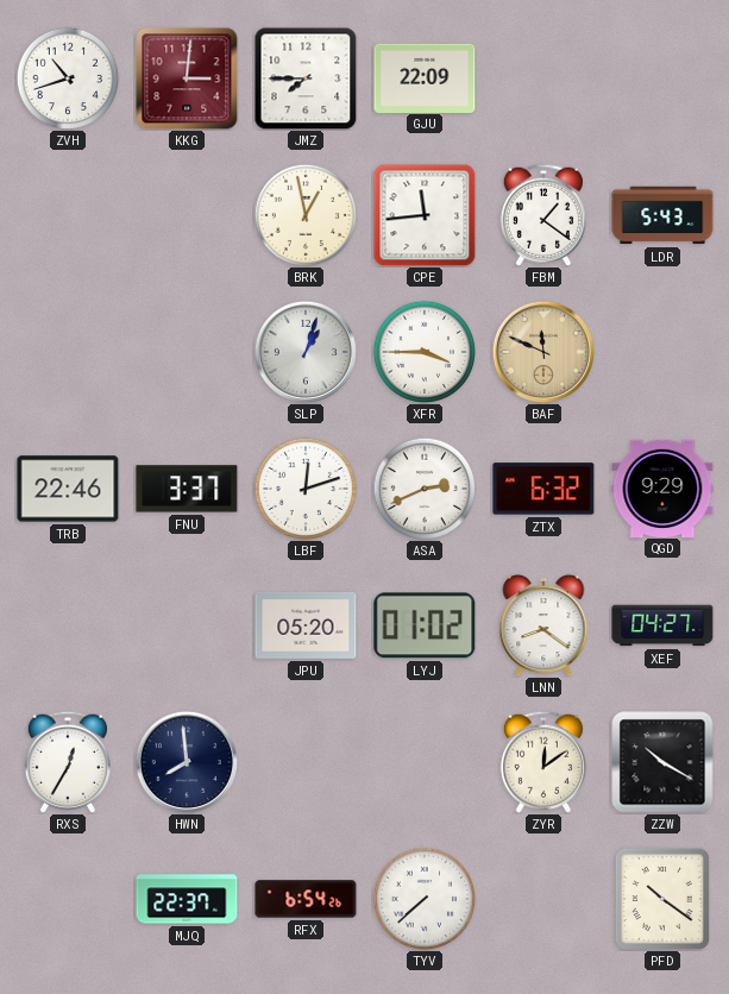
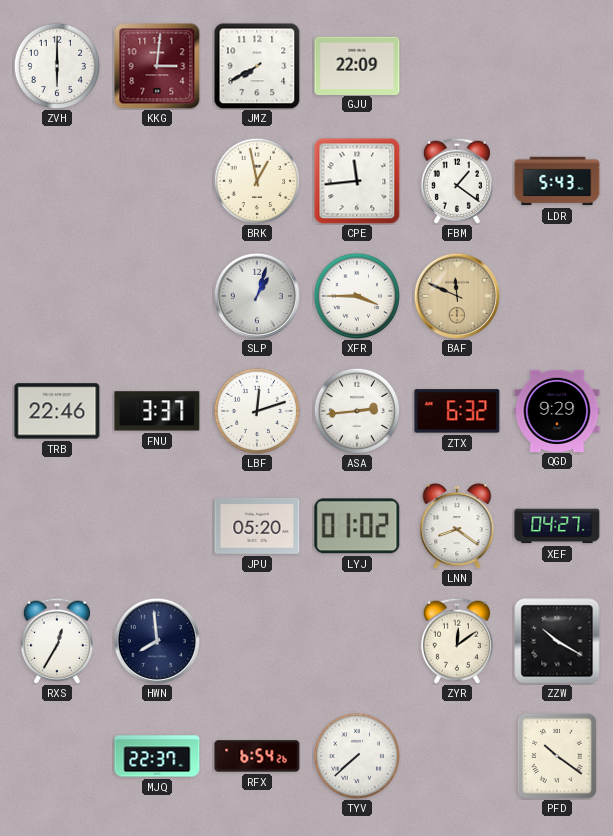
ZVH: 10:42 -> 6:00
JMZ: 7:45 -> 7:40
ASA: 2:41 -> 2:44
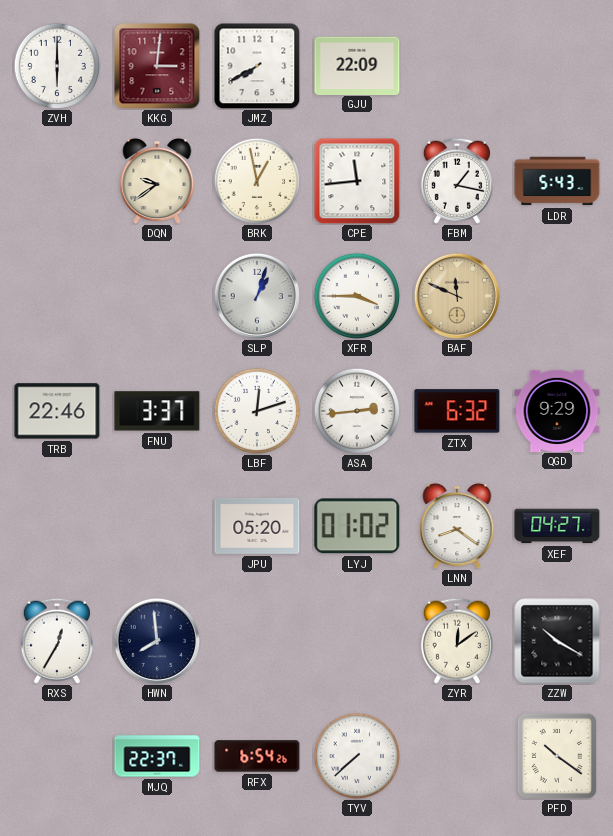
DQN: none -> 9:39
FBM: 1:21 -> 1:17
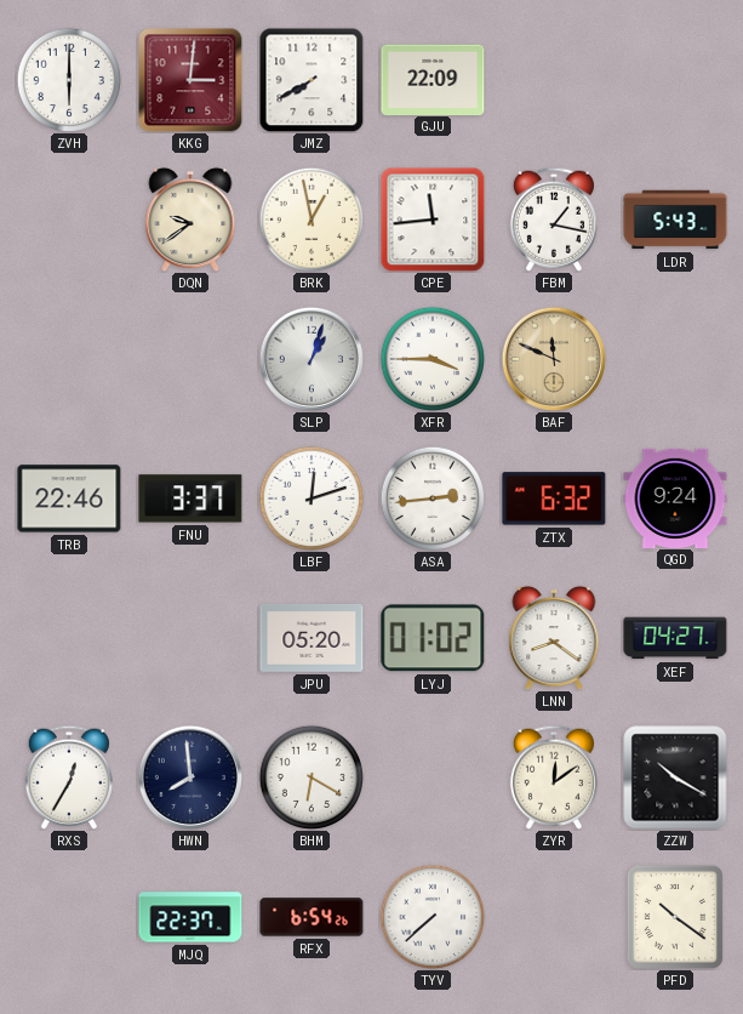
QGD: 9:29 -> 9:24
BHM: none -> 6:20
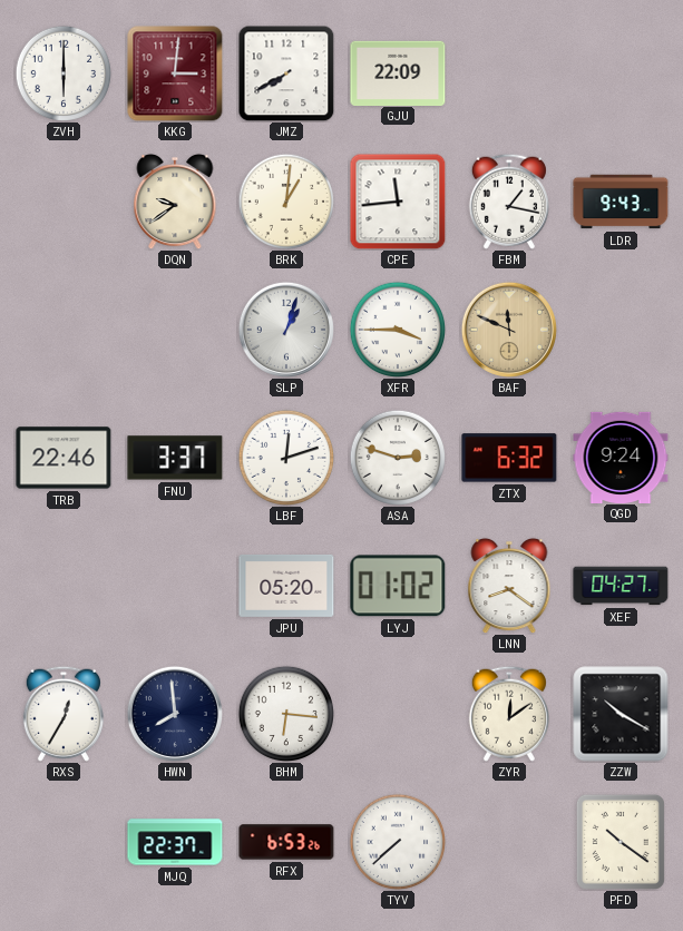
BRK: 12:58 -> 1:01
LDR: 5:43 -> 9:43
ASA: 2:44 -> 2:48
BHM: 6:20 -> 6:16
RFX: 6:54 -> 6:53
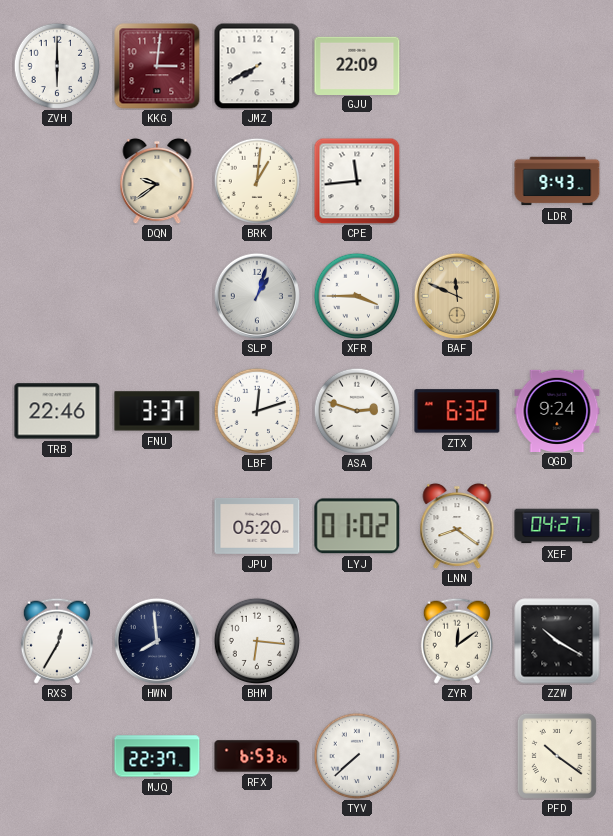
FBM: 1:17 -> none
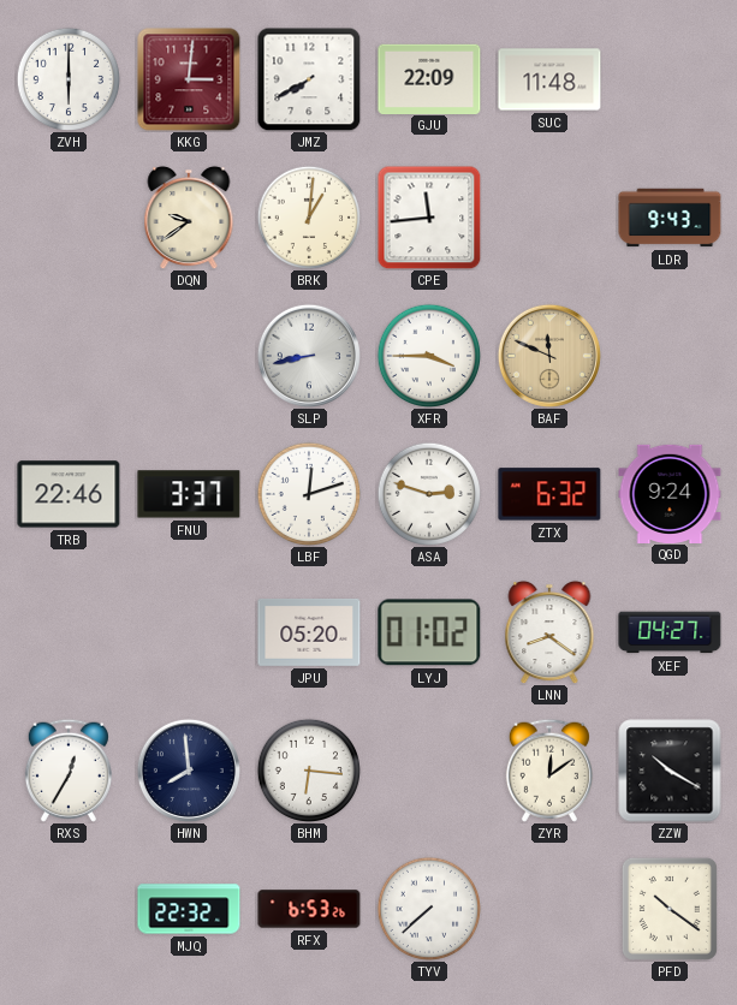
SUC: none -> 11:48
SLP: 1:03 -> 8:43
MJQ: 22:37 -> 22:32
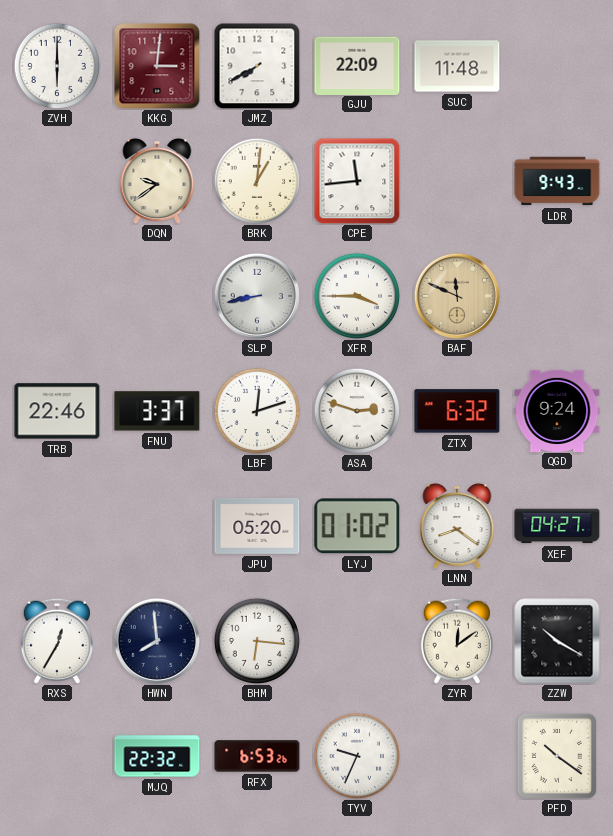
TYV: 7:38 -> 9:34
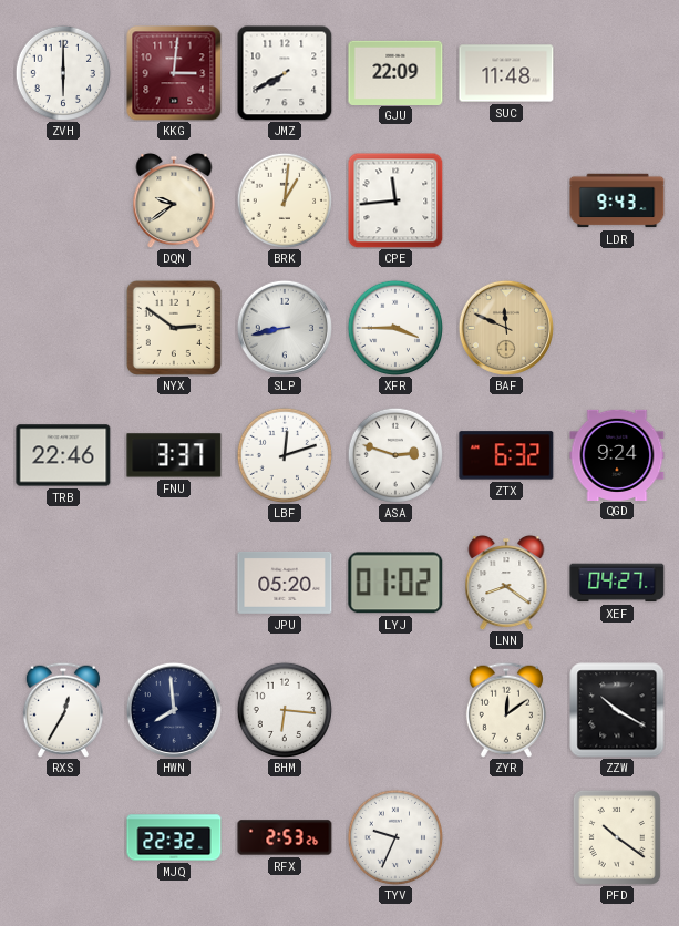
NYX: none -> 2:51
RFX: 6:53 -> 2:53
